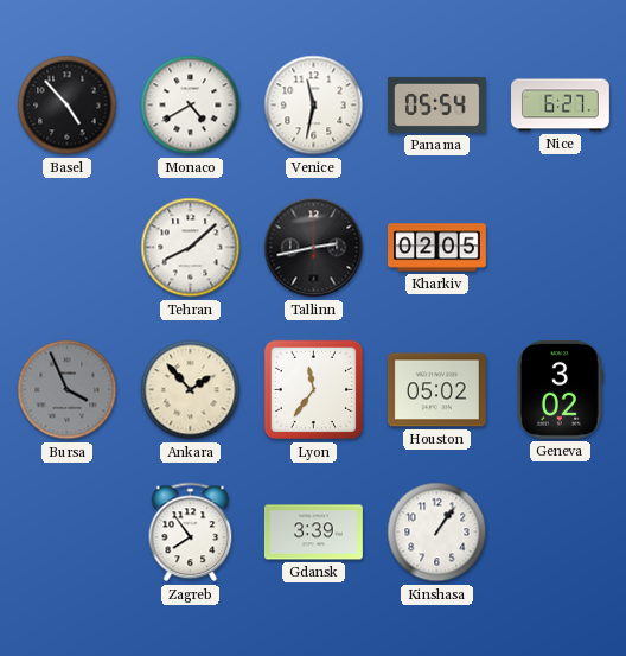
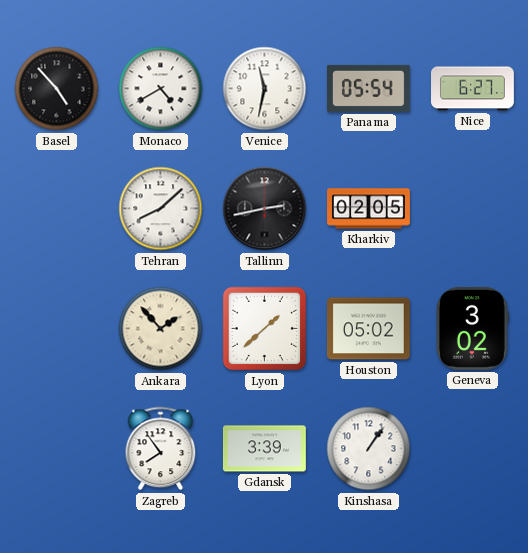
Bursa: 3:56 -> none
Lyon: 11:36 -> 1:38
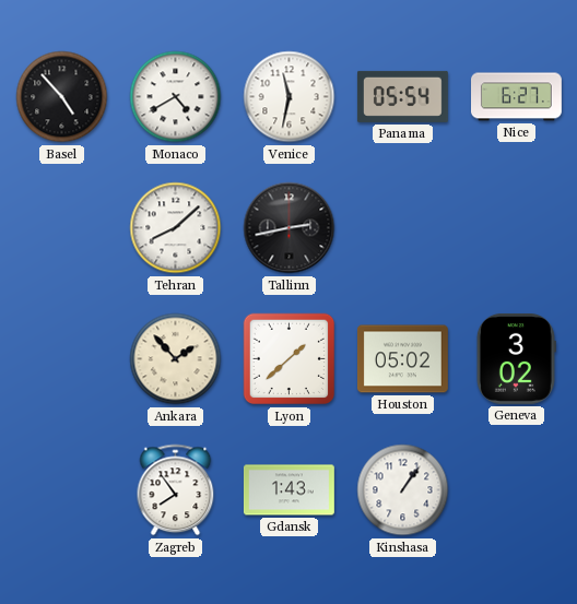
Kharkiv: 02:05 -> none
Gdansk: 3:39 -> 1:43
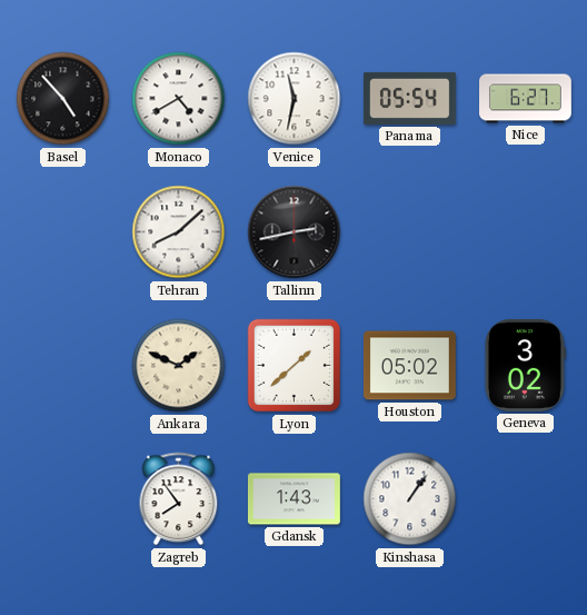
Ankara: 1:53 -> 1:49
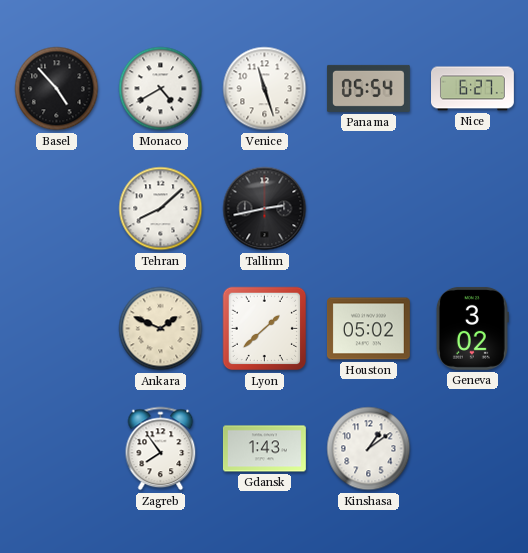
Venice: 11:32 -> 11:27
Kinshasa: 1:06 -> 1:09
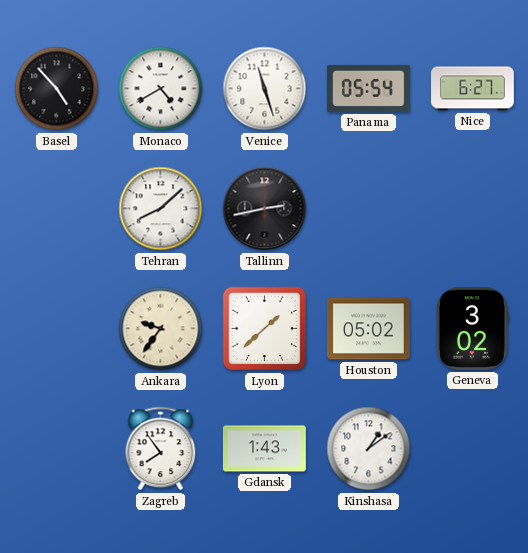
Ankara: 1:49 -> 9:36
